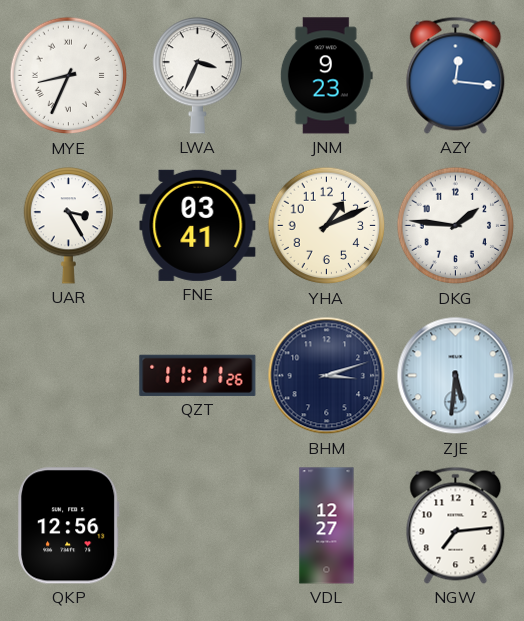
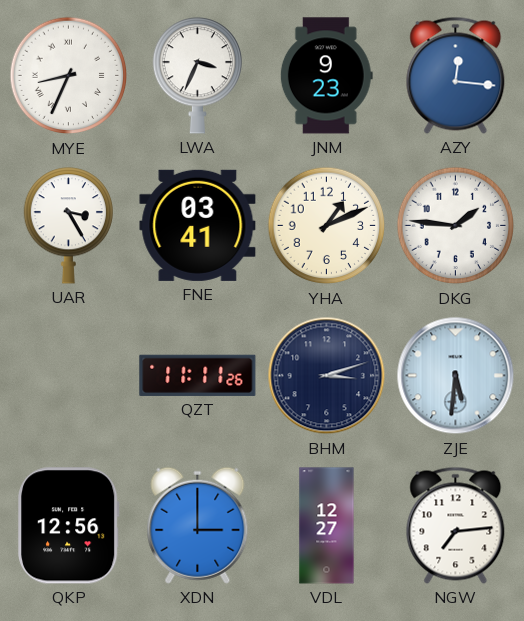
XDN: none -> 3:00
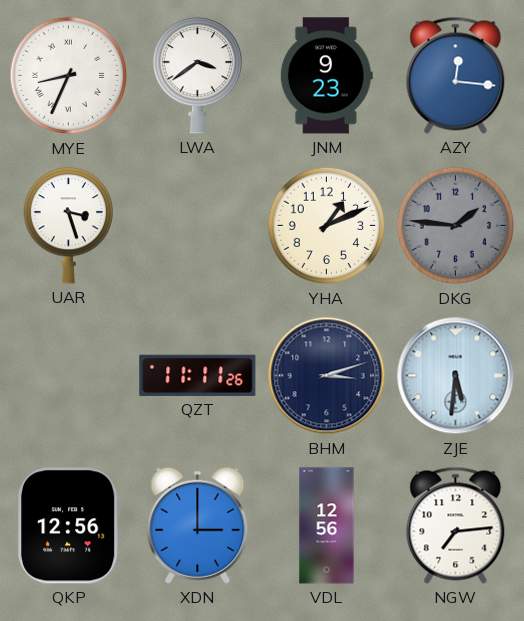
LWA: 3:34 -> 3:39
UAR: 3:25 -> 3:27
FNE: 03:41 -> none
DKG dial: white -> grey
VDL: 12:27 -> 12:56
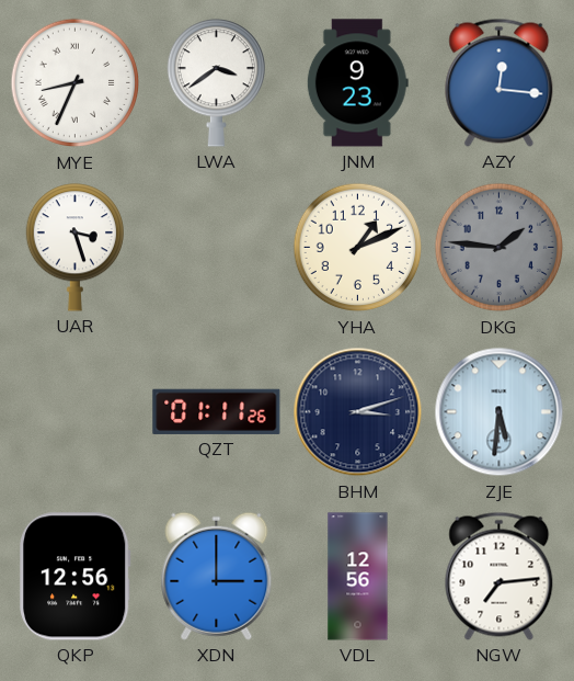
QZT: 11:11 -> 01:11
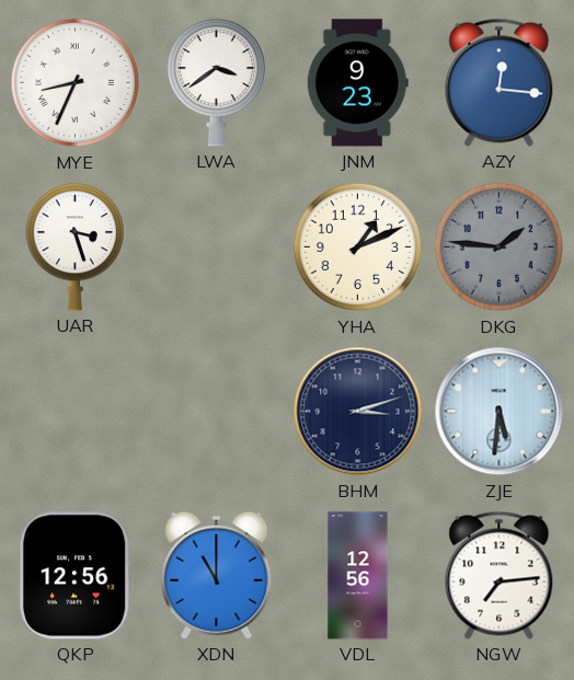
QZT: 01:11 -> none
XDN: 3:00 -> 11:00
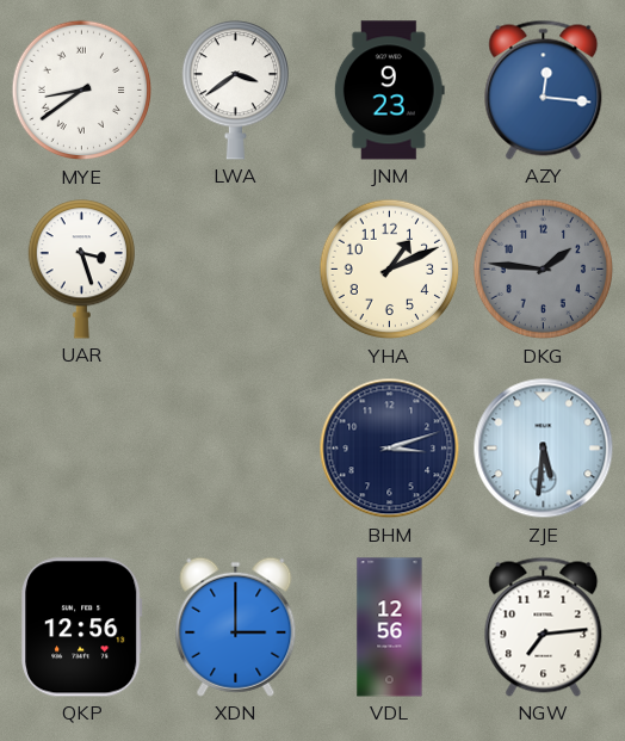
MYE: 8:34 -> 8:39
XDN: 11:00 -> 3:00
